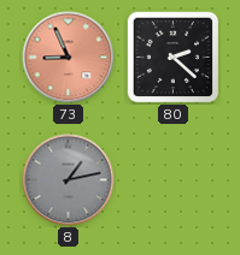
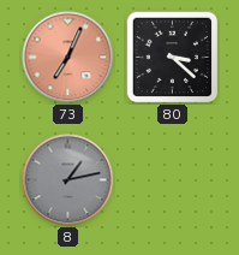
73: 8:56 -> 7:04
80: 2:22 -> 3:22
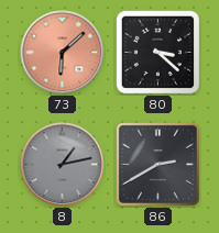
73: 7:04 -> 6:08
86: none -> 2:40
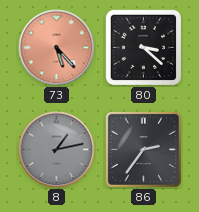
73: 6:08 -> 5:23
86: 2:40 -> 2:36
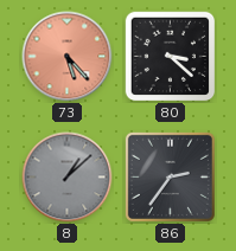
8: 1:13 -> 1:08
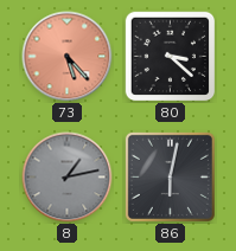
8: 1:08 -> 1:13
86: 2:36 -> 6:02
